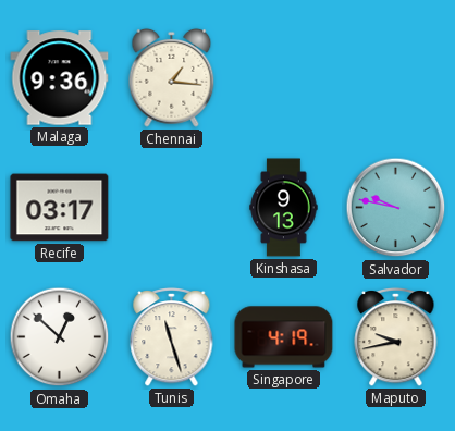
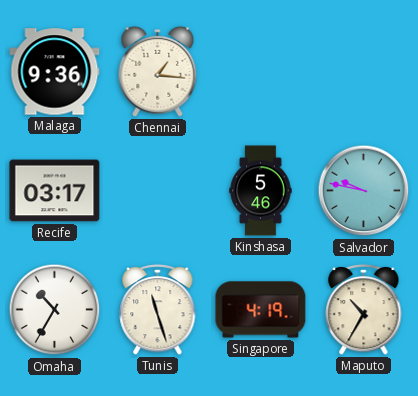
Kinshasa: 9:13 -> 5:46
Omaha: 12:52 -> 10:35
Maputo: 9:43 -> 10:35
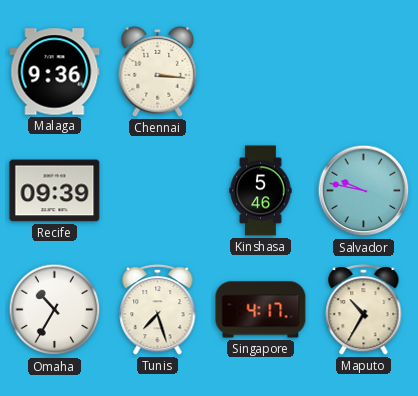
Chennai: 1:16 -> 3:16
Recife: 03:17 -> 09:39
Tunis: 11:27 -> 7:27
Singapore: 4:19 -> 4:17
